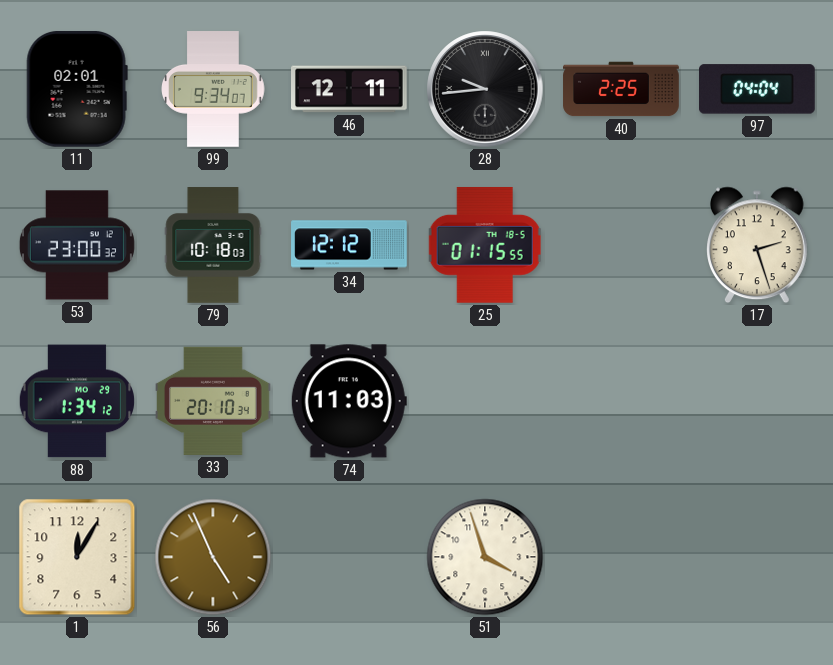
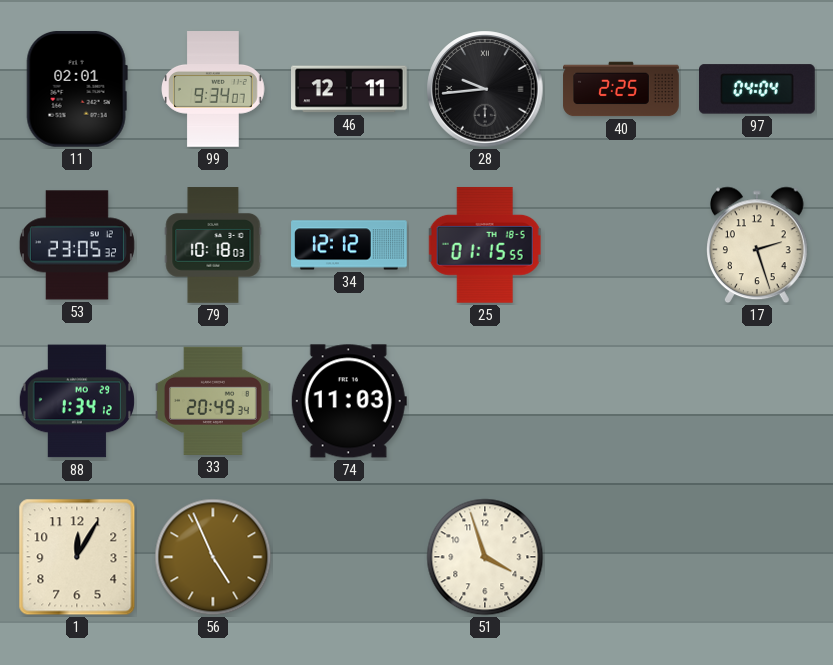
53: 23:00 -> 23:05
33: 20:10 -> 20:49
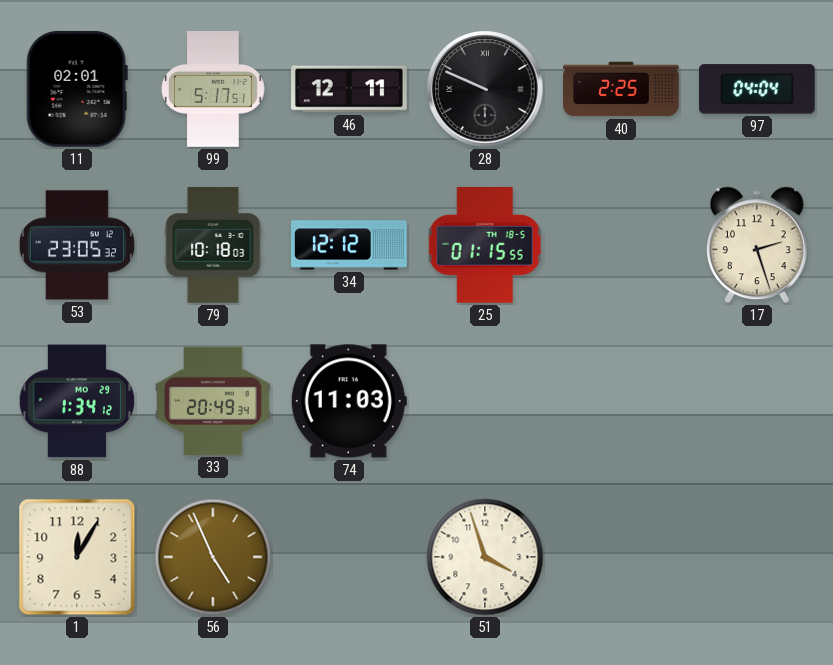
99: 9:34 -> 5:17
28: 9:44 -> 9:49
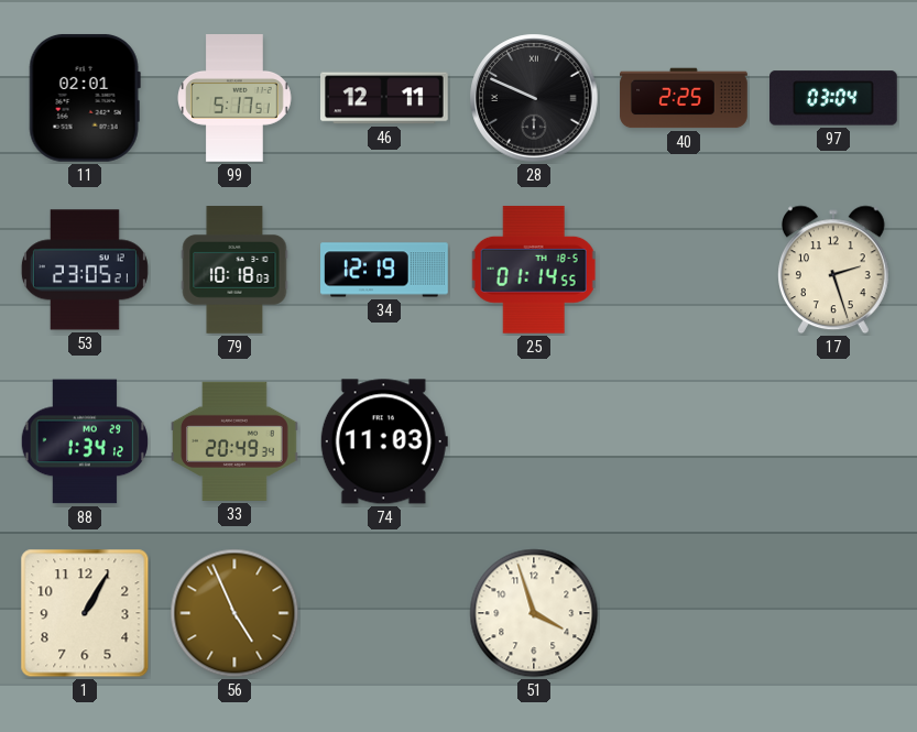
97: 04:04 -> 03:04
53: 23:05:32 -> 23:05:21
34: 12:12 -> 12:19
25: 01:15 -> 01:14
1: 12:05 -> 1:05
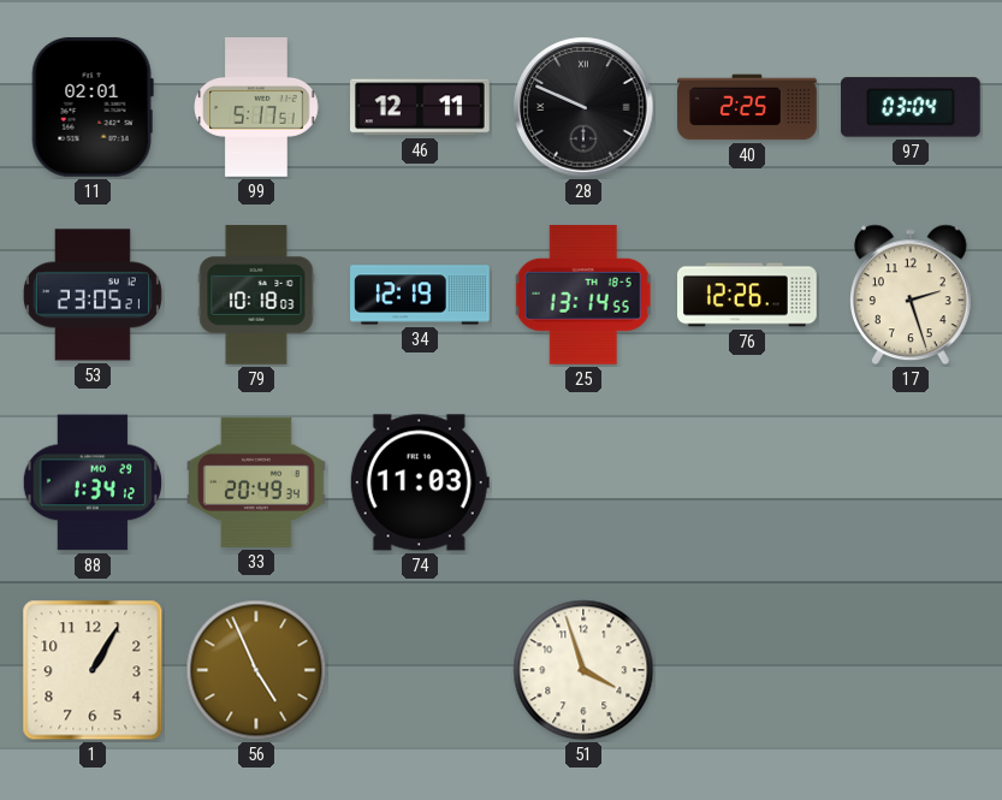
25: 01:14 -> 13:14
76: none -> 12:26
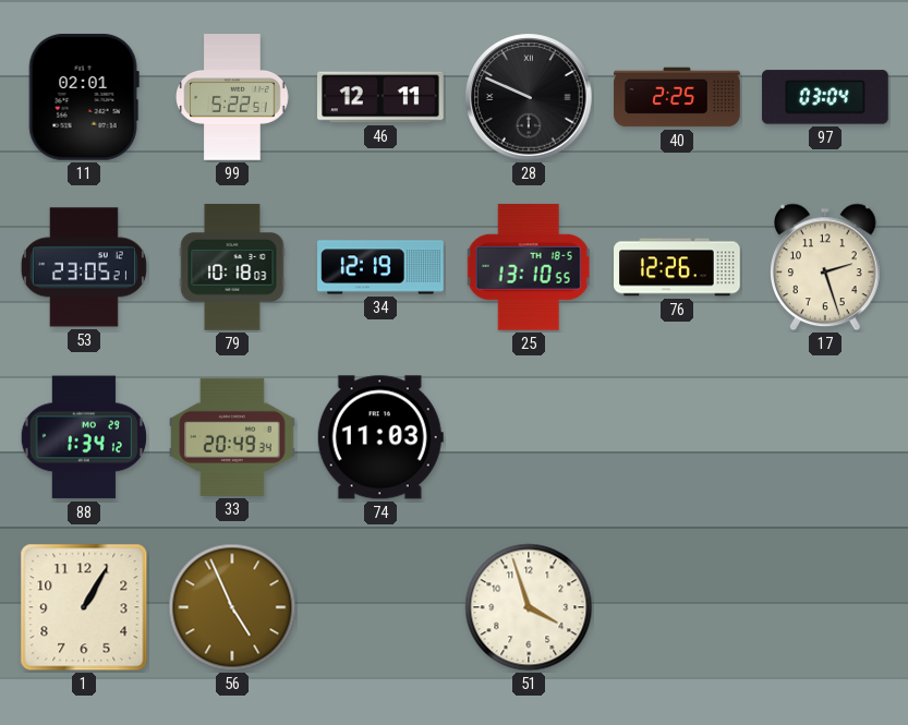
99: 5:17 -> 5:22
25: 13:14 -> 13:10
